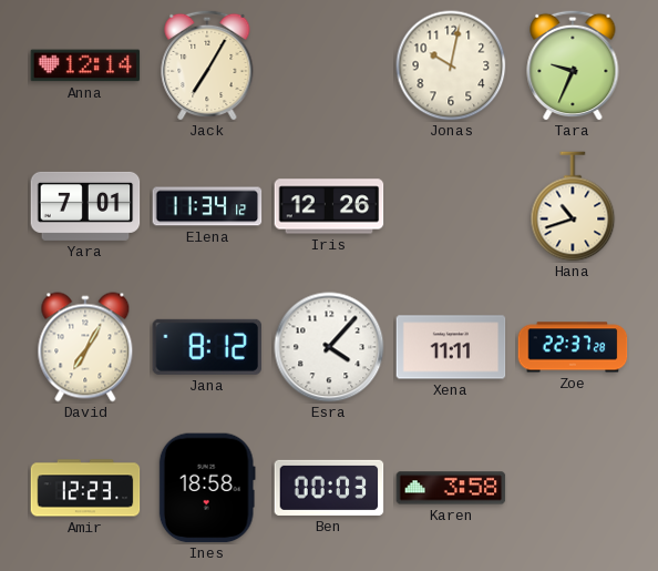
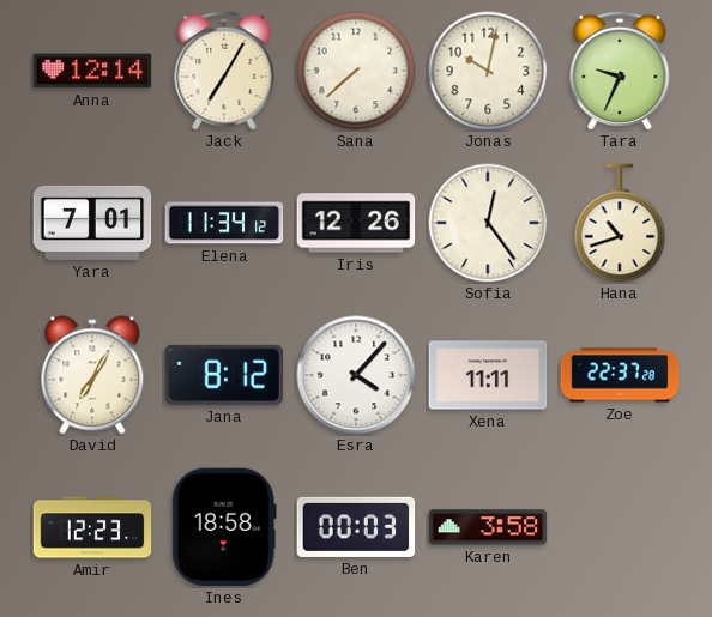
Sana: none -> 7:38
Sofia: none -> 12:24
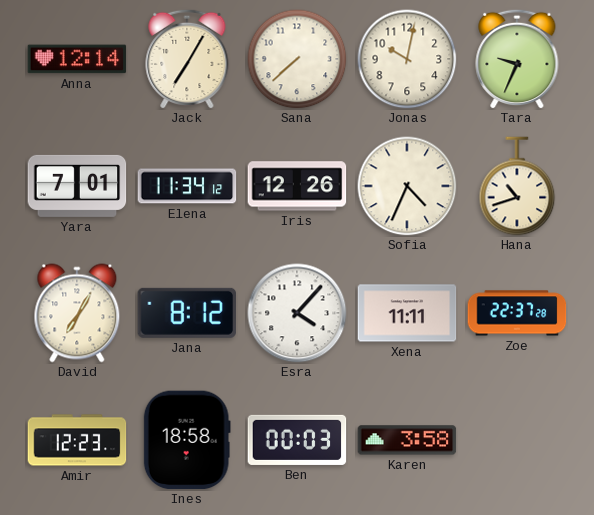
Sofia: 12:24 -> 4:34
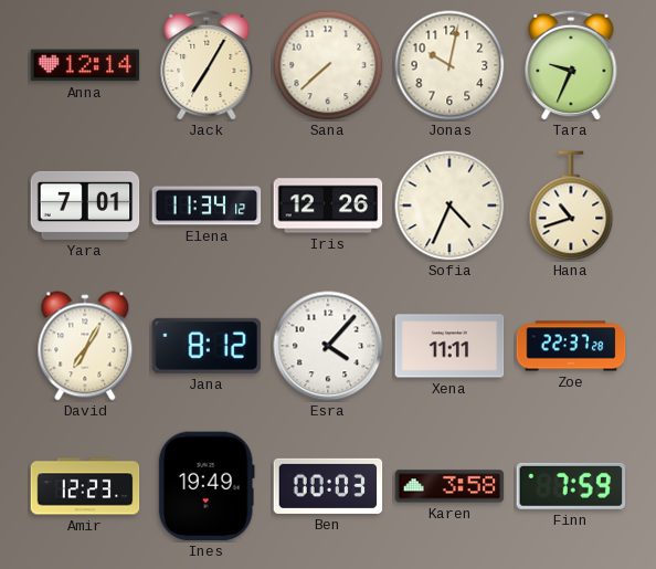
Ines: 18:58 -> 19:49
Finn: none -> 7:59
